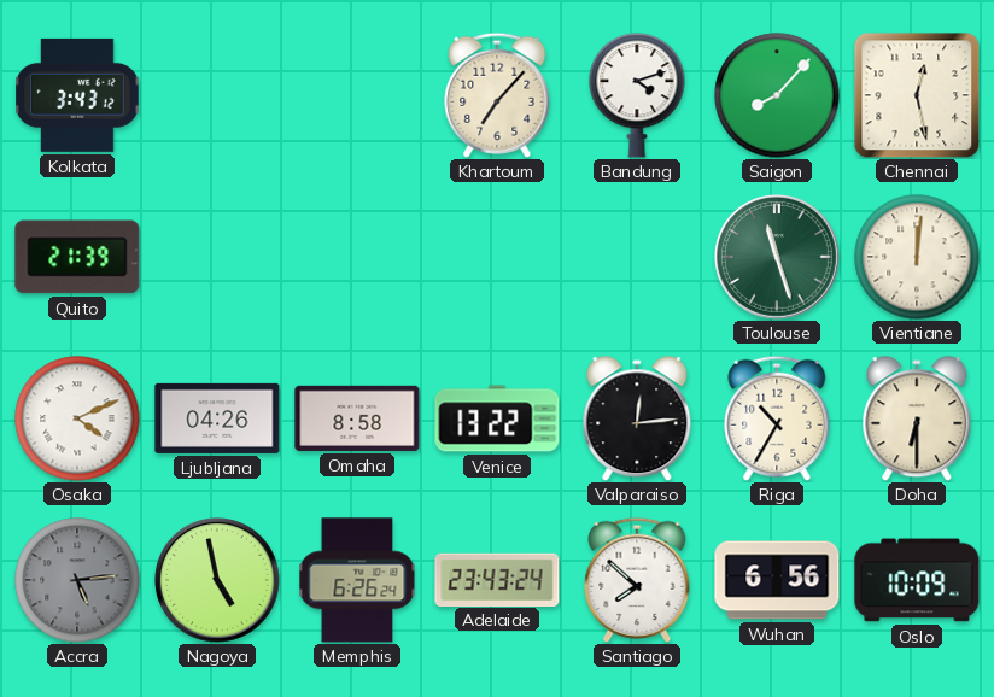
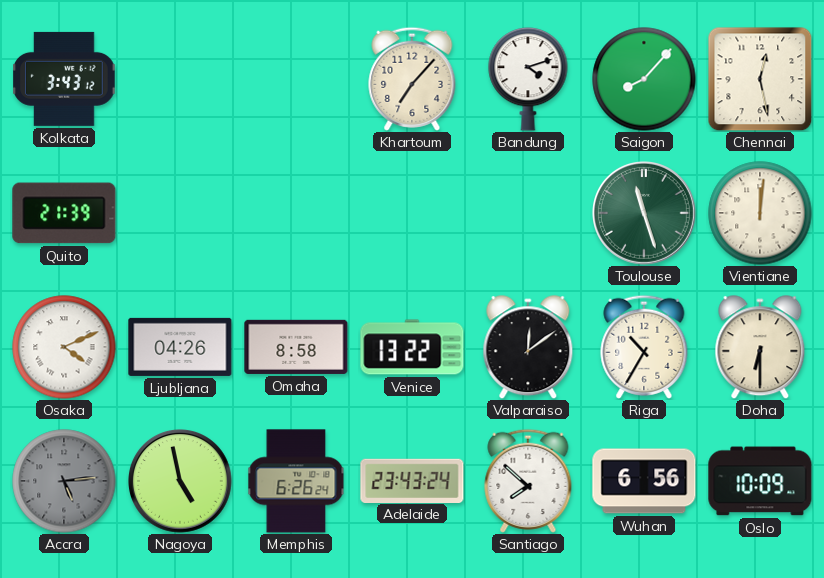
Valparaiso: 12:14 -> 12:09
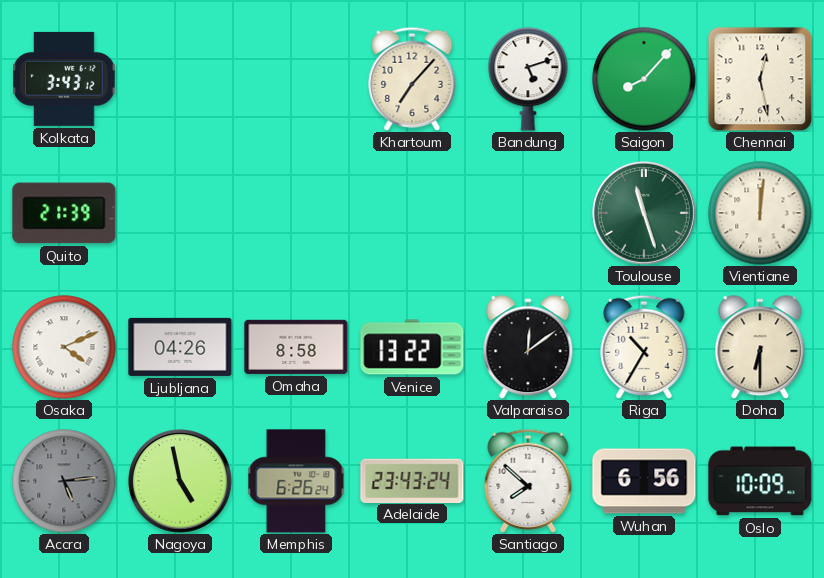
Bandung: 4:12 -> 5:12
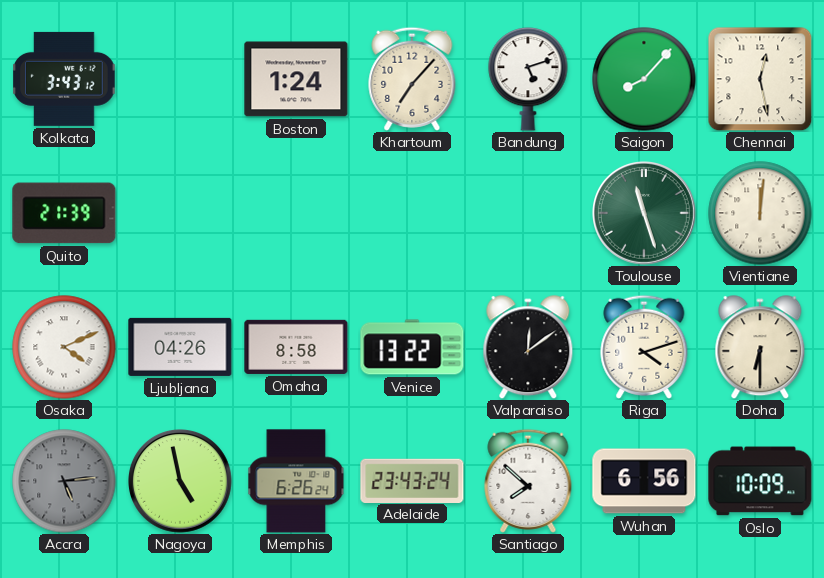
Boston: none -> 1:24
Riga: 10:35 -> 4:12
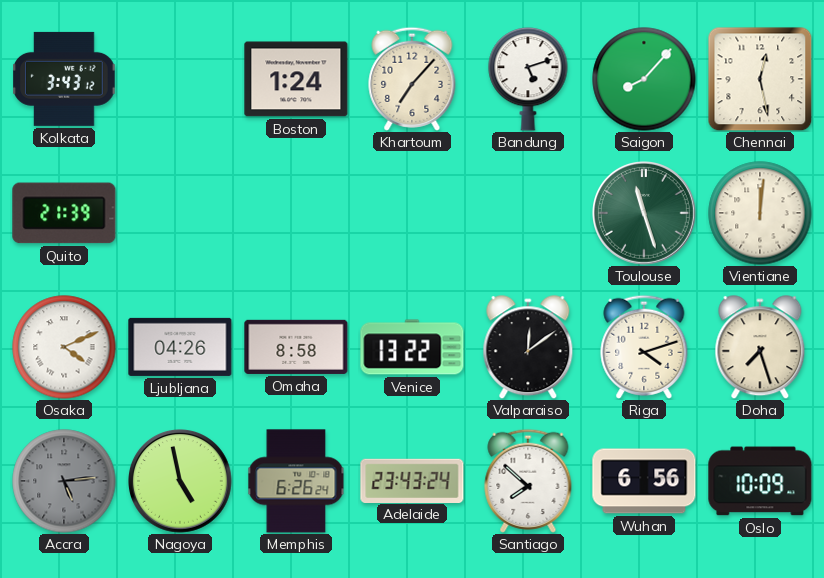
Doha: 6:30 -> 7:27
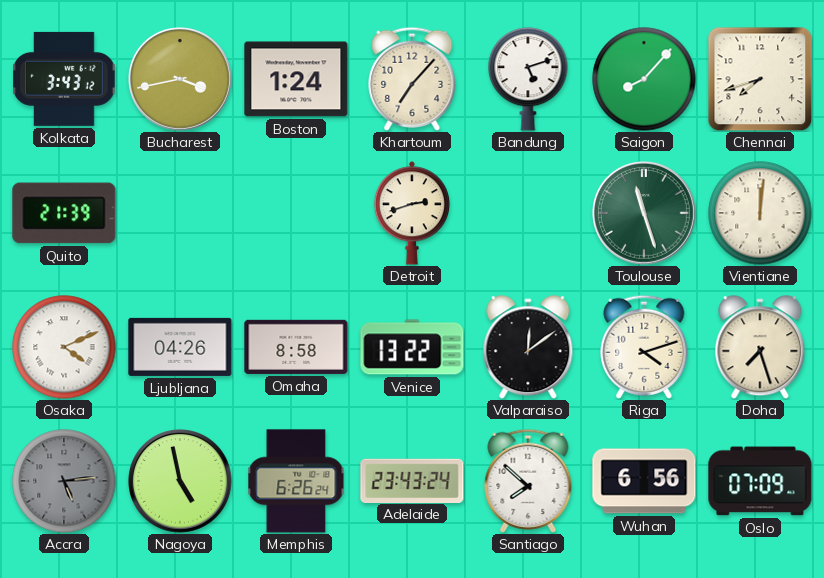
Bucharest: none -> 3:43
Chennai: 12:28 -> 7:42
Detroit: none -> 2:42
Oslo: 10:09 -> 07:09
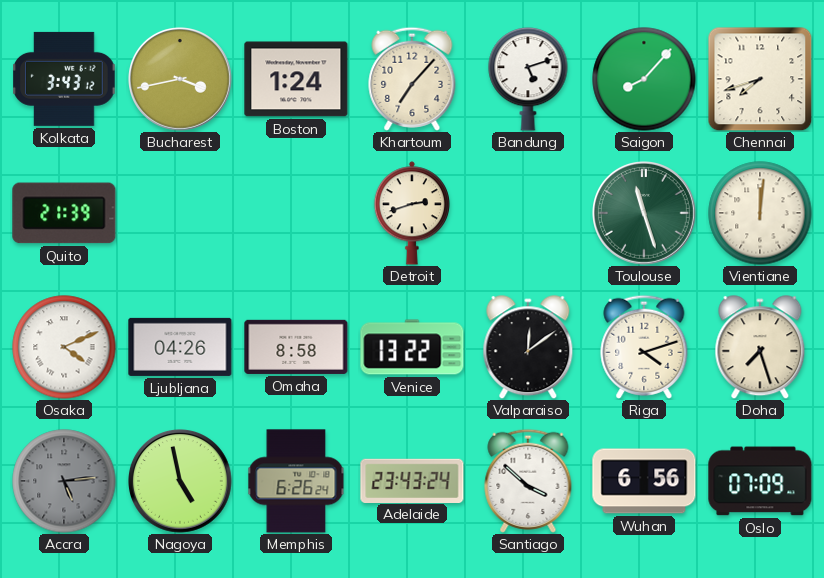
Santiago: 7:52 -> 3:52
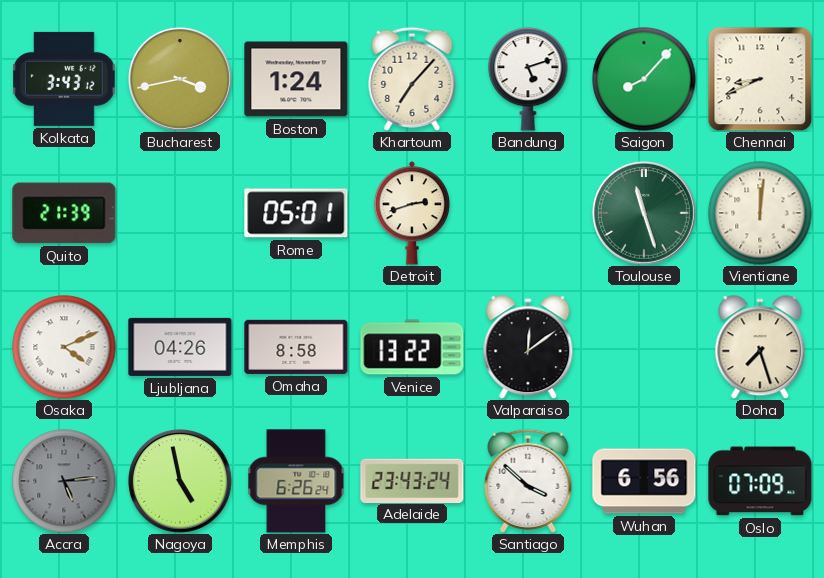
Chennai: 7:42 -> 8:41
Rome: none -> 05:01
Riga: 4:12 -> none
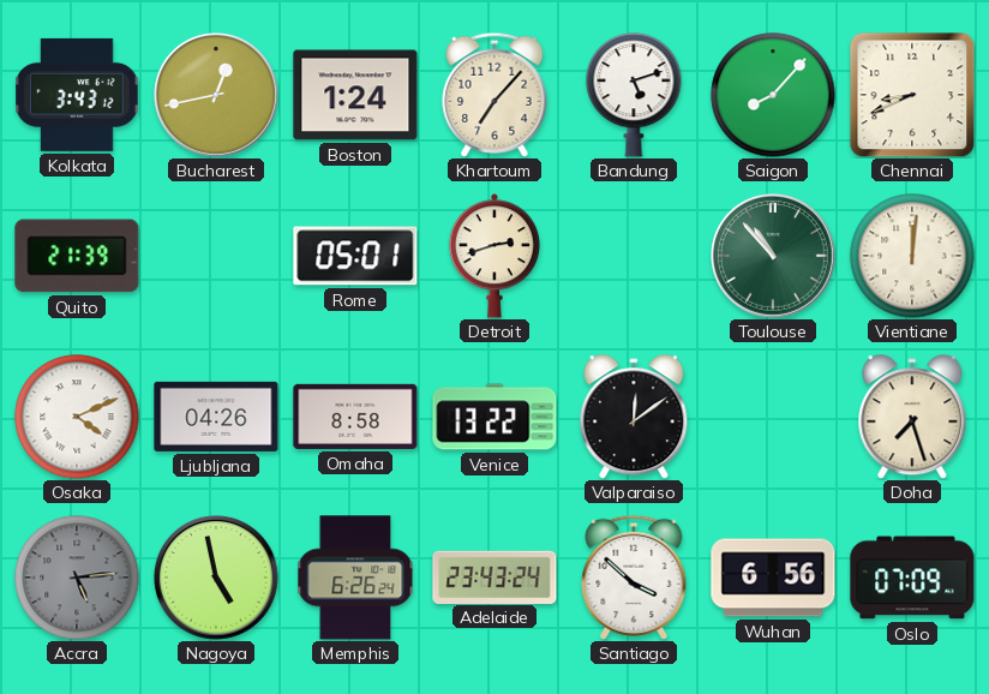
Bucharest: 3:43 -> 12:43
Toulouse: 11:27 -> 10:53
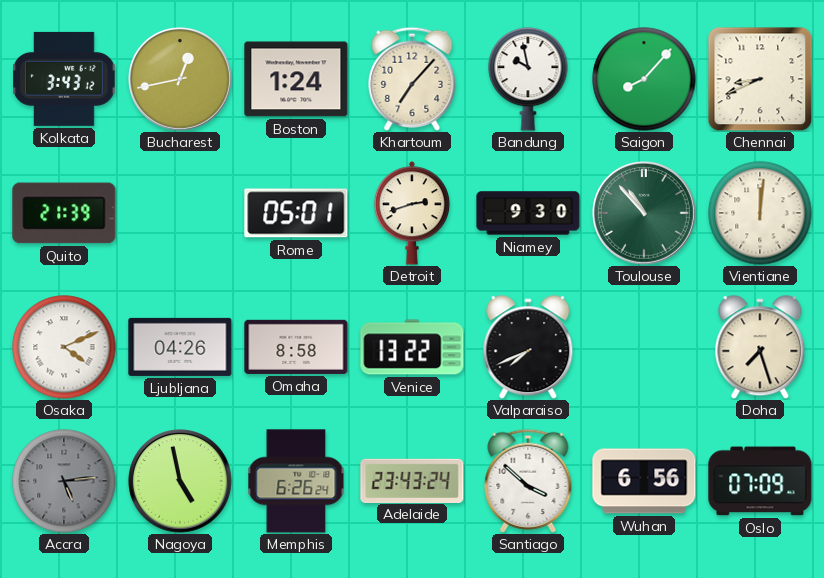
Bandung: 5:12 -> 9:58
Niamey: none -> 9:30
Valparaiso: 12:09 -> 7:41
